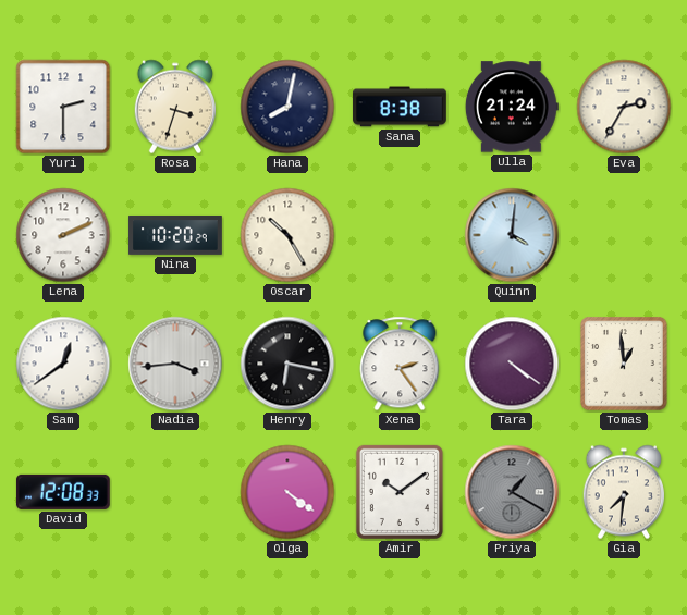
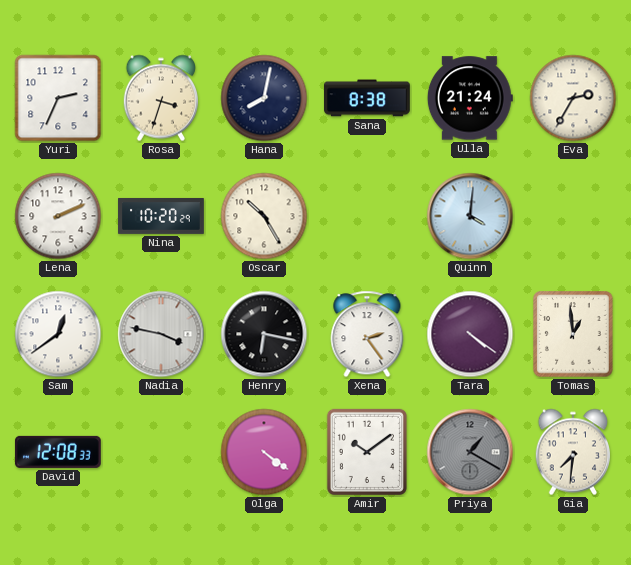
Yuri: 2:30 -> 2:34
Nadia: 3:44 -> 3:47
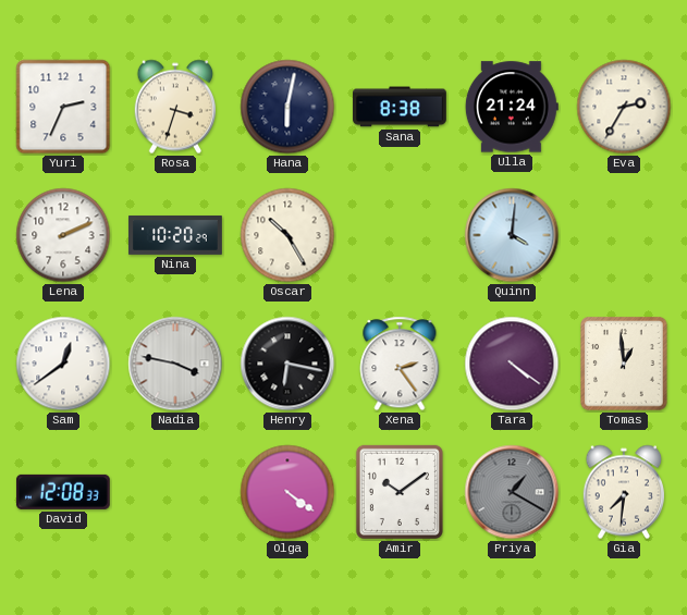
Hana: 8:02 -> 6:02
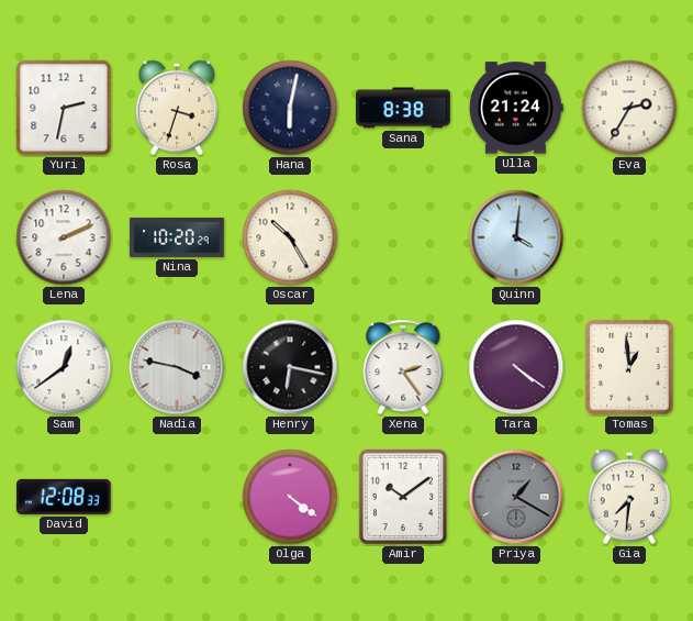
Yuri: 2:34 -> 2:32
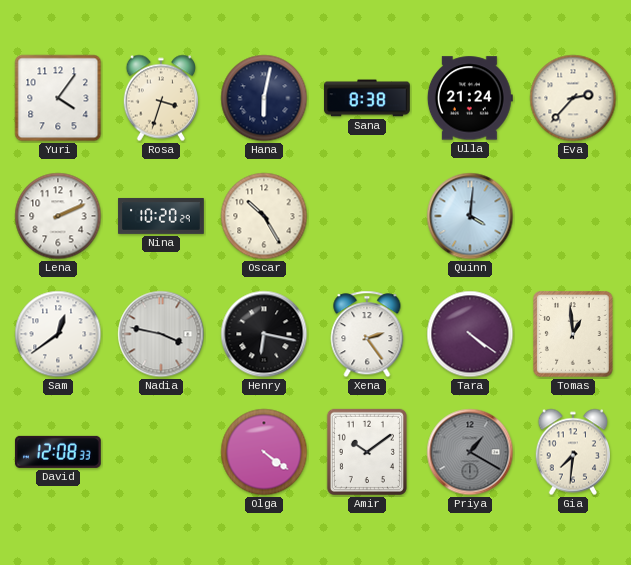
Yuri: 2:32 -> 4:06
Eva: 2:35 -> 2:37
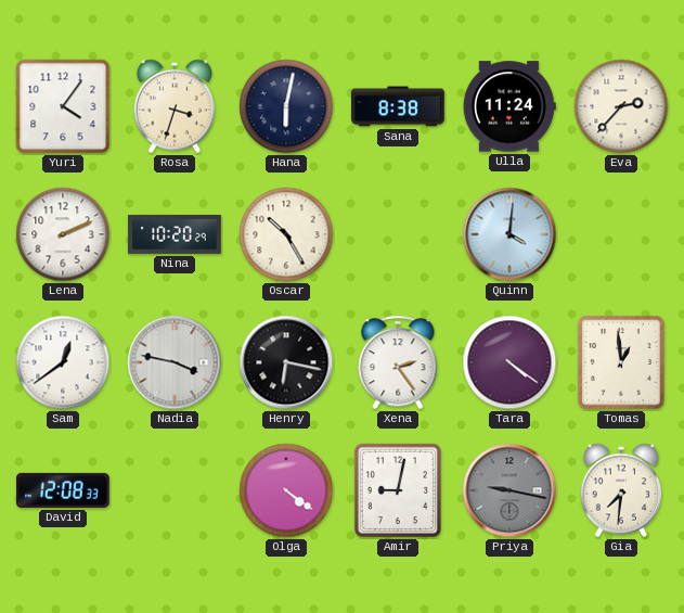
Ulla: 21:24 -> 11:24
Amir: 10:09 -> 9:02
Priya: 1:20 -> 9:17
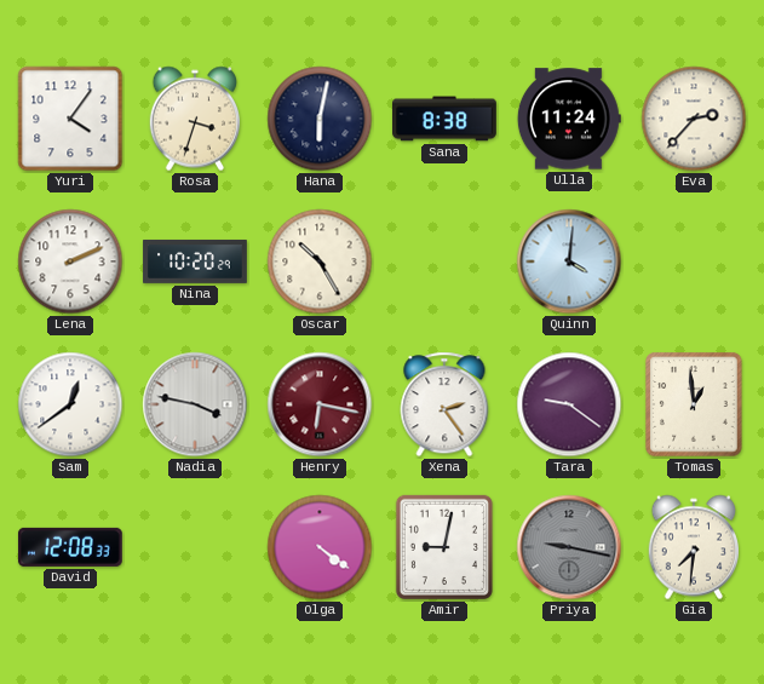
Henry dial: black -> burgundy
Tara: 4:21 -> 9:21
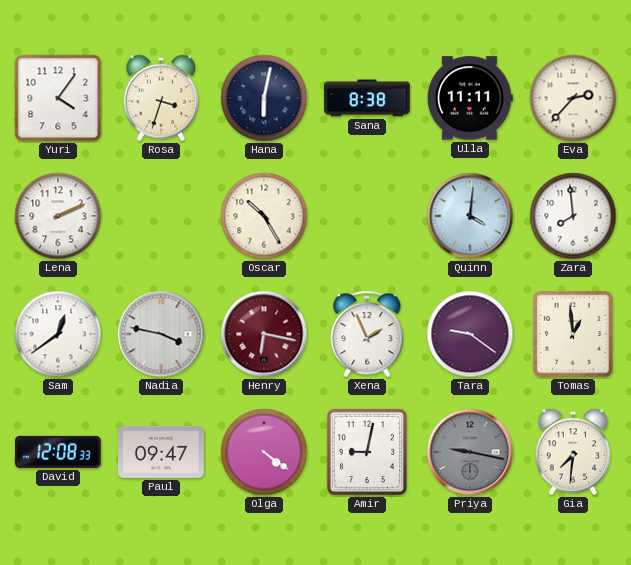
Ulla: 11:24 -> 11:11
Nina: 10:20 -> none
Zara: none -> 7:59
Xena: 2:24 -> 1:56
Paul: none -> 09:47
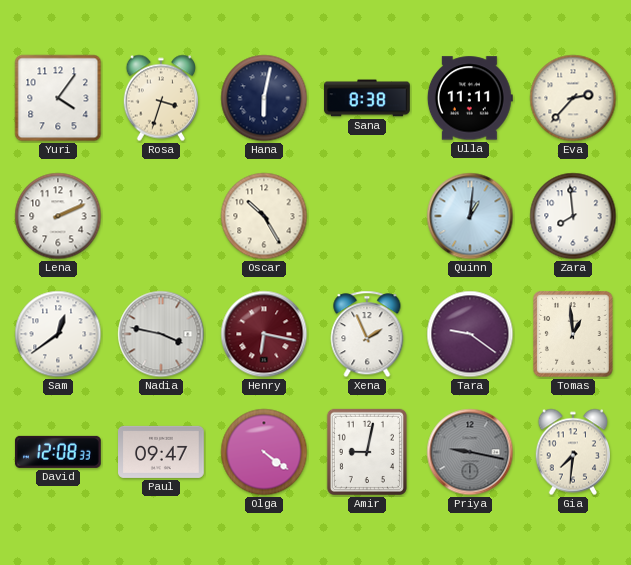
Quinn: 4:01 -> 1:01
